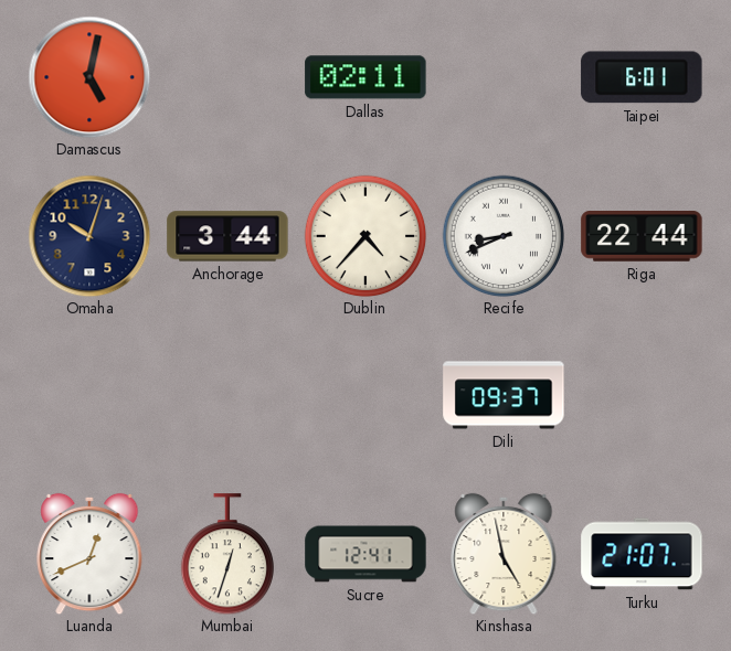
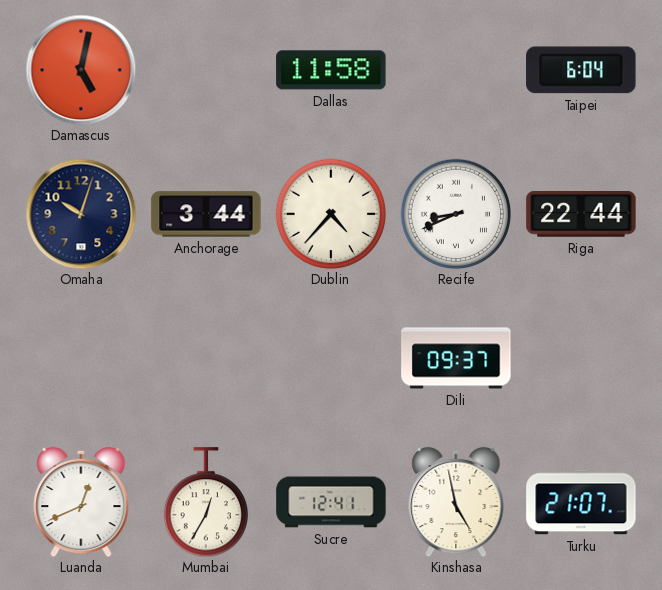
Dallas: 02:11 -> 11:58
Taipei: 6:01 -> 6:04
Mumbai: 12:33 -> 12:35
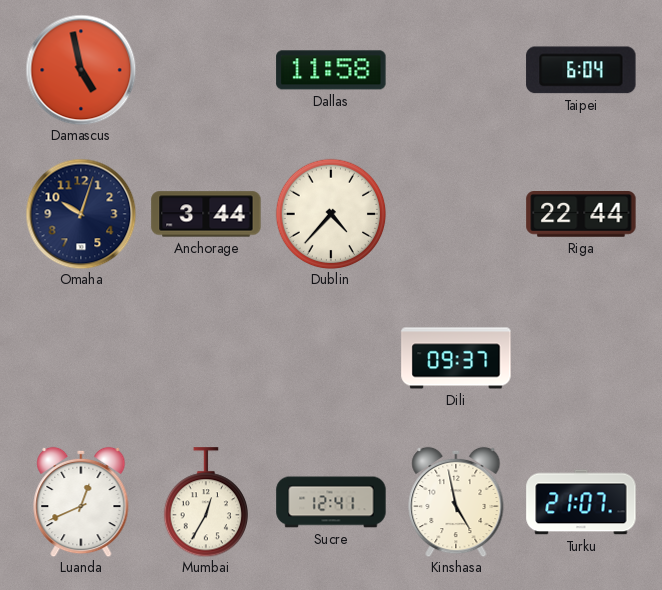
Damascus: 5:02 -> 4:58
Recife: 8:41 -> none
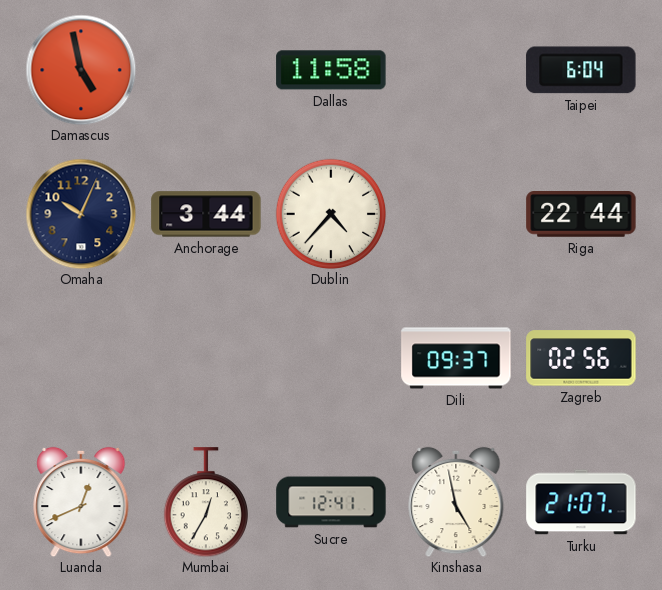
Omaha: 10:03 -> 10:04
Zagreb: none -> 02:56
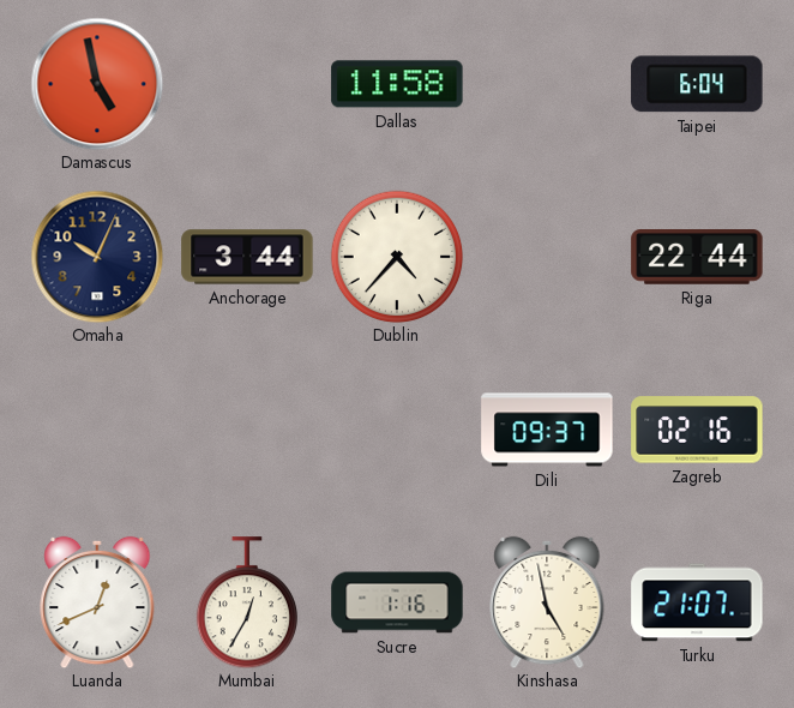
Zagreb: 02:56 -> 02:16
Sucre: 12:41 -> 1:16
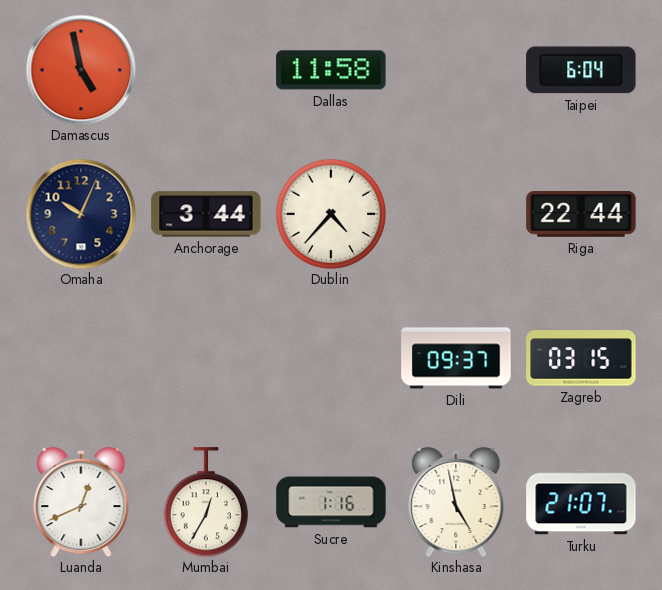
Zagreb: 02:16 -> 03:15
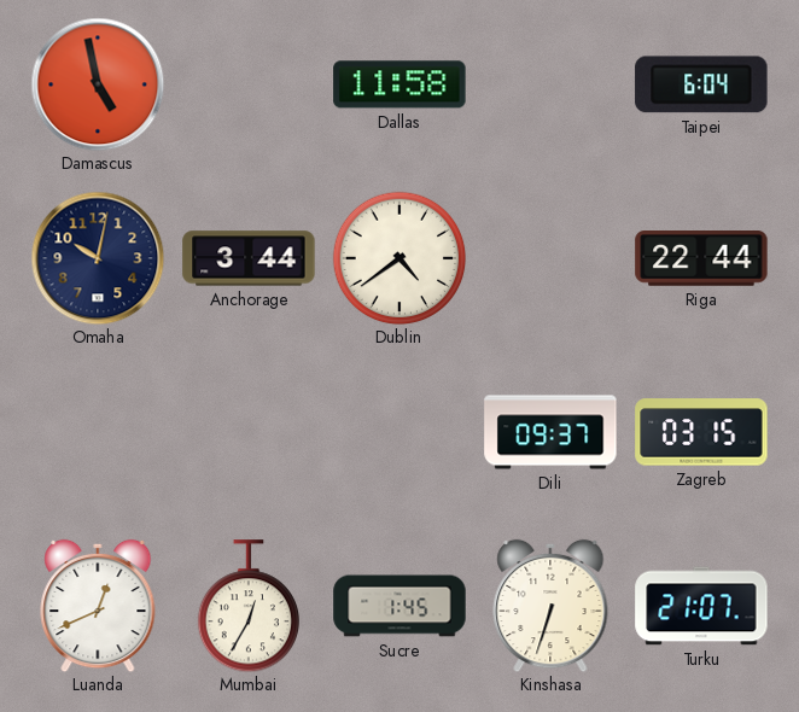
Omaha: 10:04 -> 10:02
Dublin: 4:37 -> 4:39
Sucre: 1:16 -> 1:45
Kinshasa: 4:58 -> 6:33
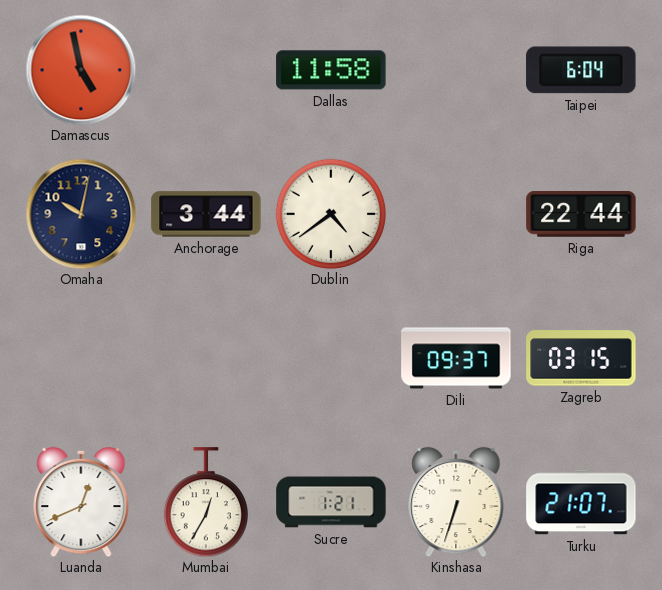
Sucre: 1:45 -> 1:21
